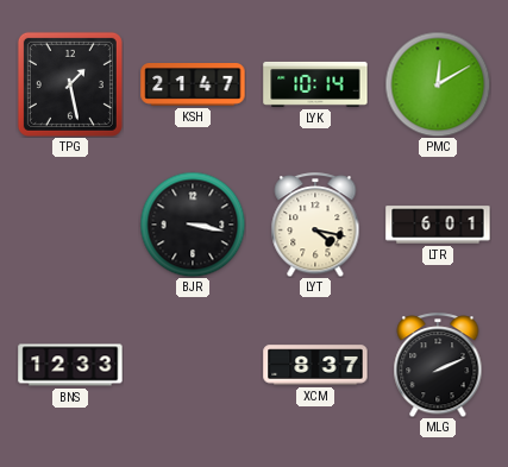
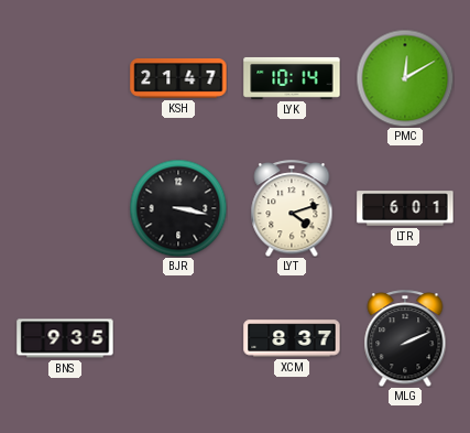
TPG: 1:28 -> none
LYT: 4:17 -> 4:12
BNS: 12:33 -> 9:35
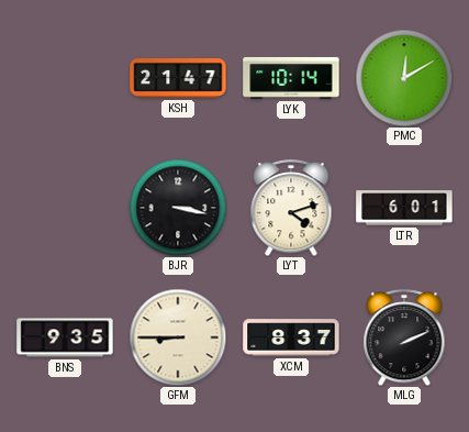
GFM: none -> 8:45
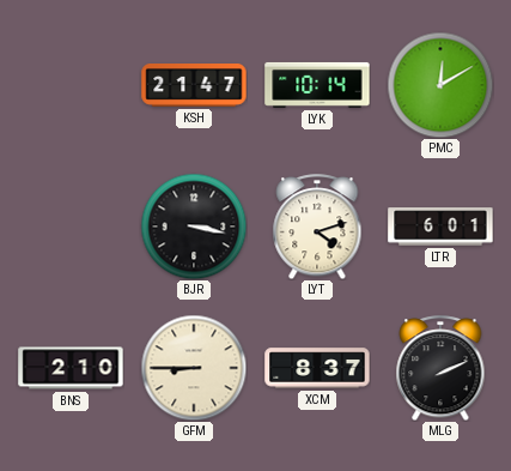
BNS: 9:35 -> 2:10
